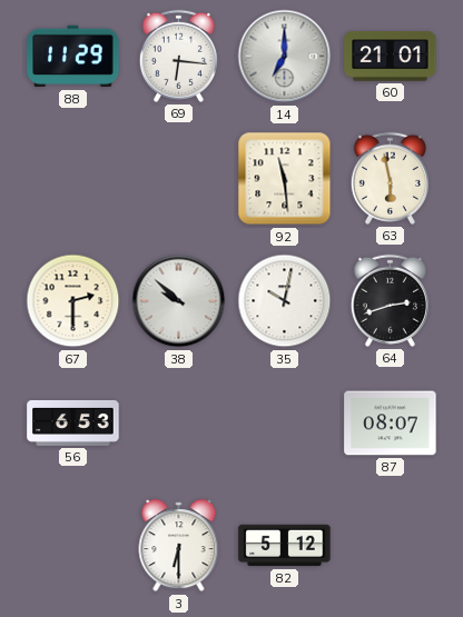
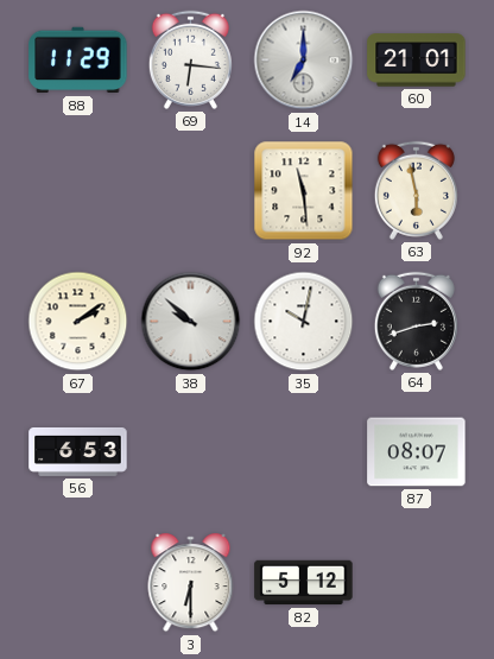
67: 2:30 -> 2:09
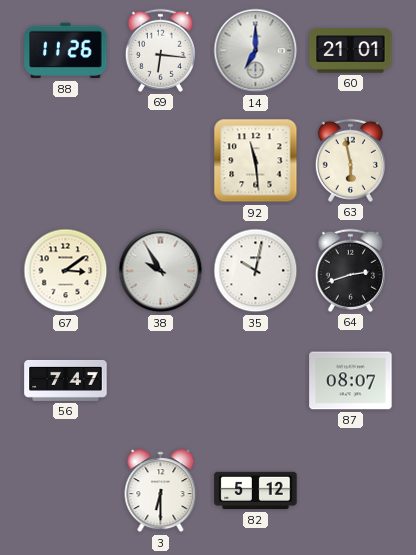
88: 11:29 -> 11:26
67: 2:09 -> 3:09
38: 9:52 -> 9:55
56: 6:53 -> 7:47
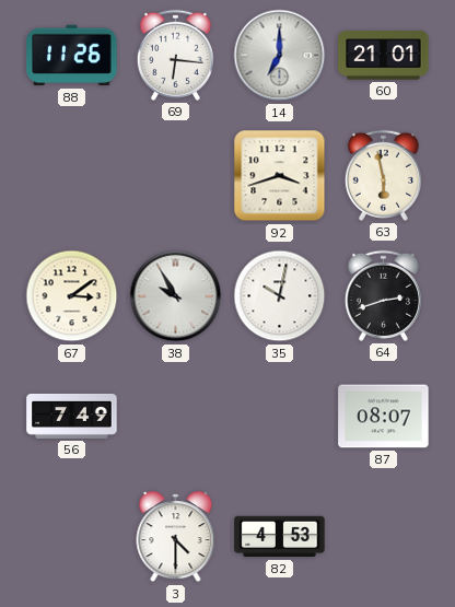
92: 11:29 -> 3:42
56: 7:47 -> 7:49
3: 6:30 -> 4:30
82: 5:12 -> 4:53
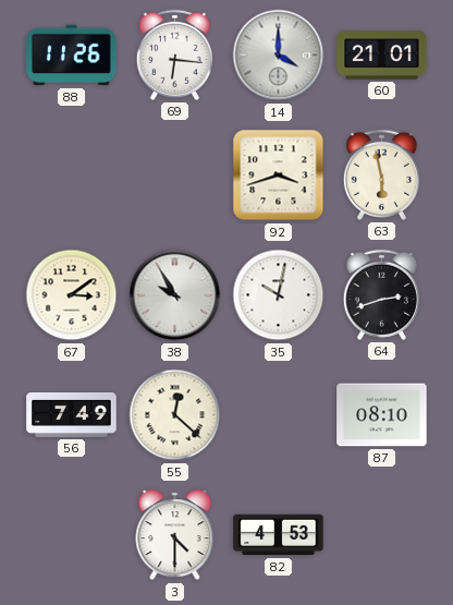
14: 7:00 -> 4:00
55: none -> 12:22
87: 08:07 -> 08:10
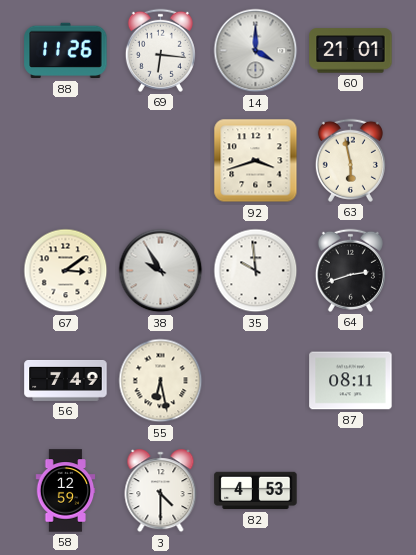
35: 10:02 -> 9:59
55: 12:22 -> 6:28
87: 08:10 -> 08:11
58: none -> 12:59
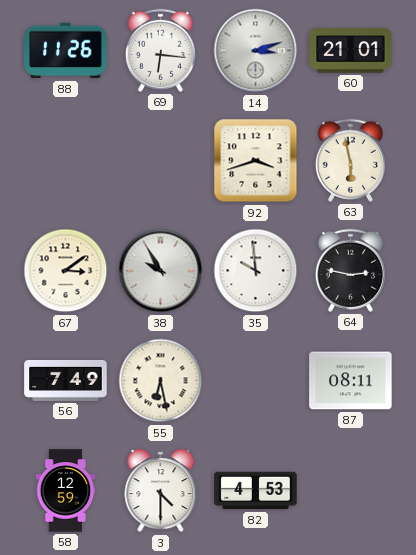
14: 4:00 -> 3:12
64: 2:42 -> 2:47
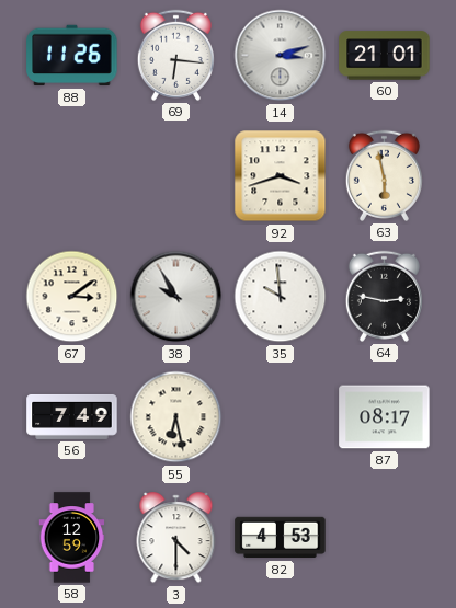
87: 08:11 -> 08:17
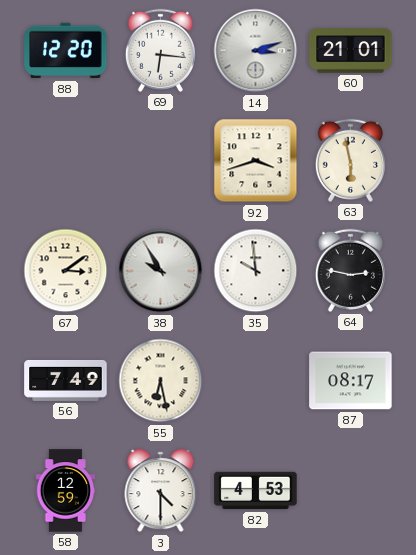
88: 11:26 -> 12:20
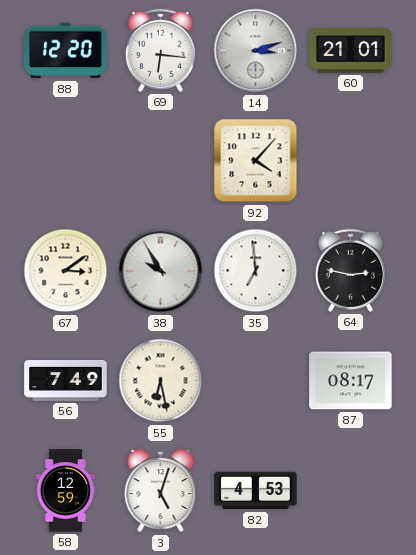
92: 3:42 -> 4:07
63: 5:58 -> none
35: 9:59 -> 6:59
3: 4:30 -> 5:03
